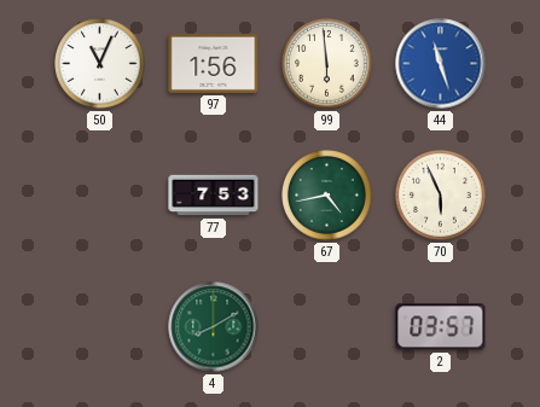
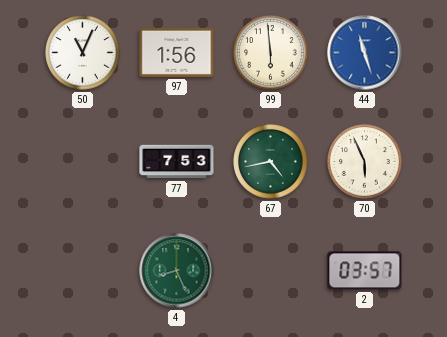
4: 8:10 -> 8:26
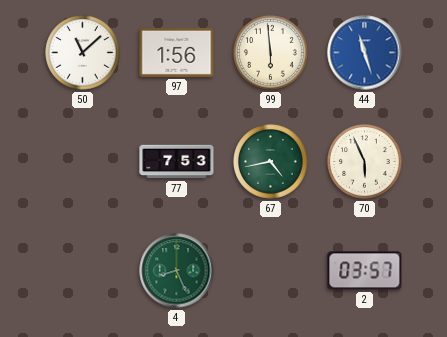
50: 11:04 -> 11:08
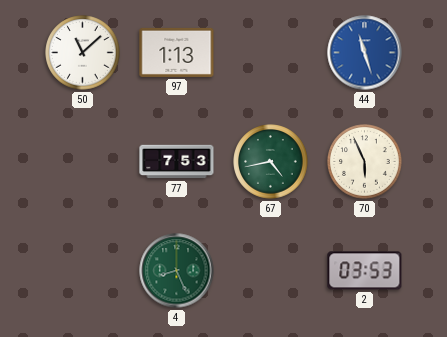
97: 1:56 -> 1:13
99: 5:59 -> none
2: 03:57 -> 03:53
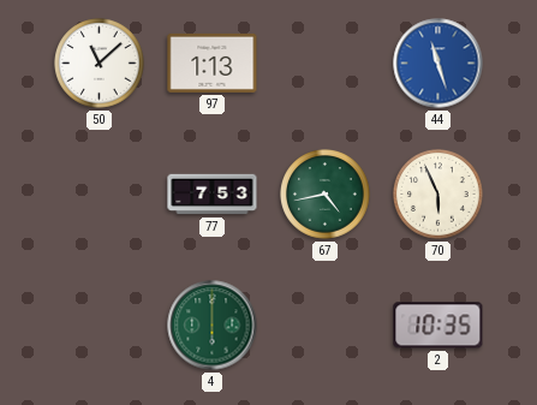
4: 8:26 -> 6:00
2: 03:53 -> 10:35
